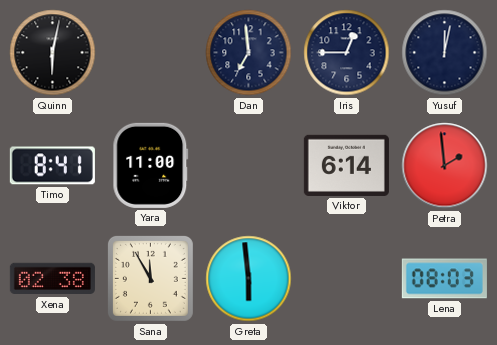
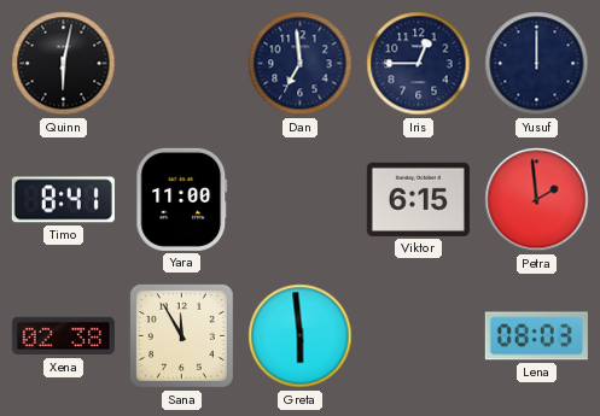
Yusuf: 12:02 -> 12:00
Viktor: 6:14 -> 6:15
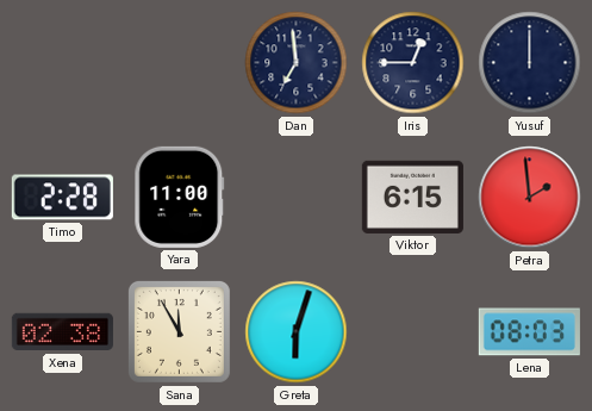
Quinn: 6:02 -> none
Timo: 8:41 -> 2:28
Greta: 5:59 -> 6:03
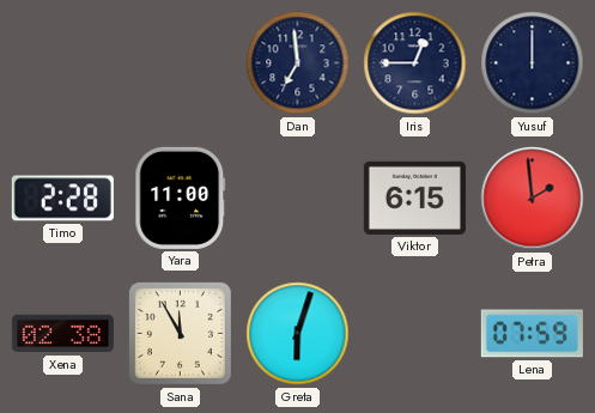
Lena: 08:03 -> 07:59
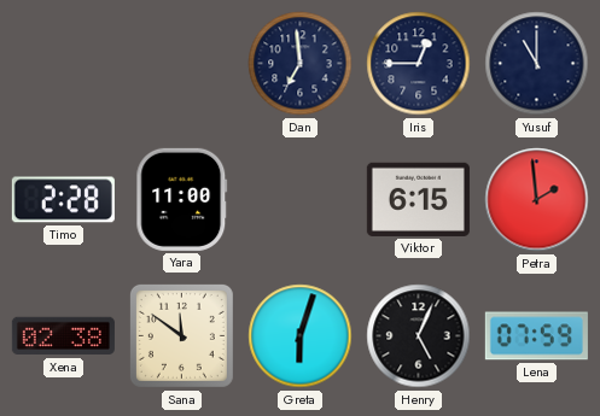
Yusuf: 12:00 -> 11:00
Sana: 11:55 -> 11:51
Henry: none -> 5:04
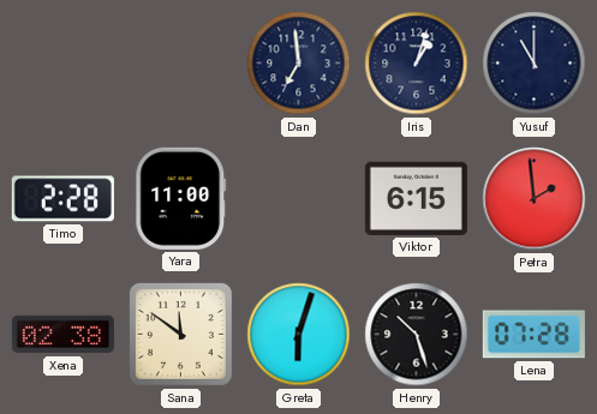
Iris: 12:45 -> 1:03
Henry: 5:04 -> 10:27
Lena: 07:59 -> 07:28
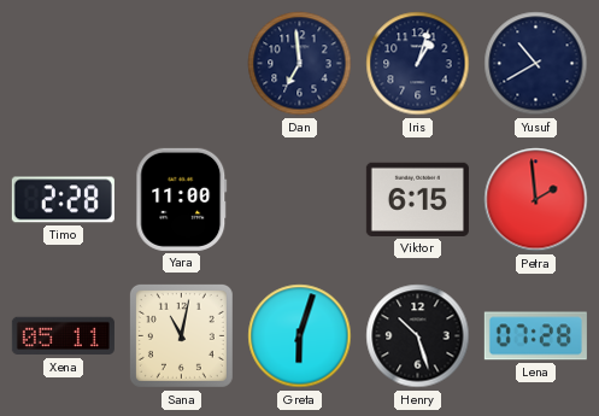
Yusuf: 11:00 -> 10:40
Xena: 02:38 -> 05:11
Sana: 11:51 -> 11:02
